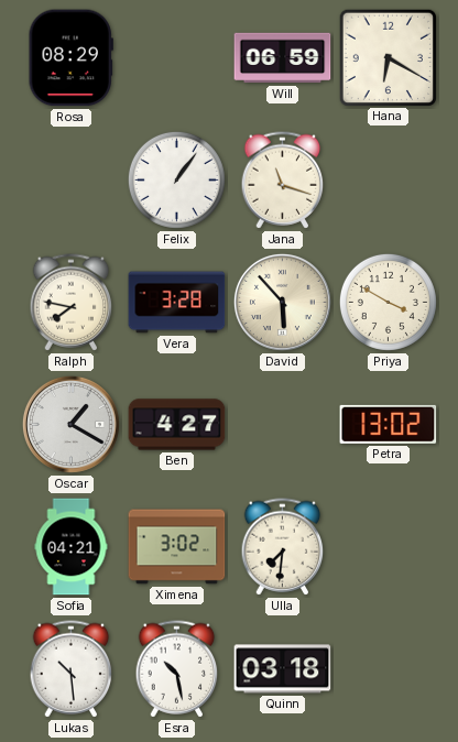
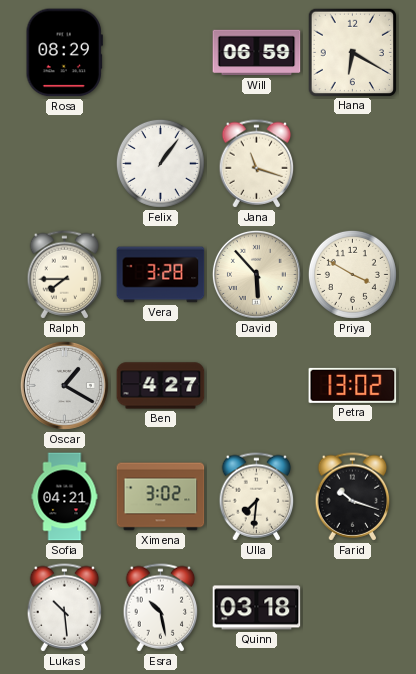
Ralph: 7:47 -> 7:45
Farid: none -> 10:18
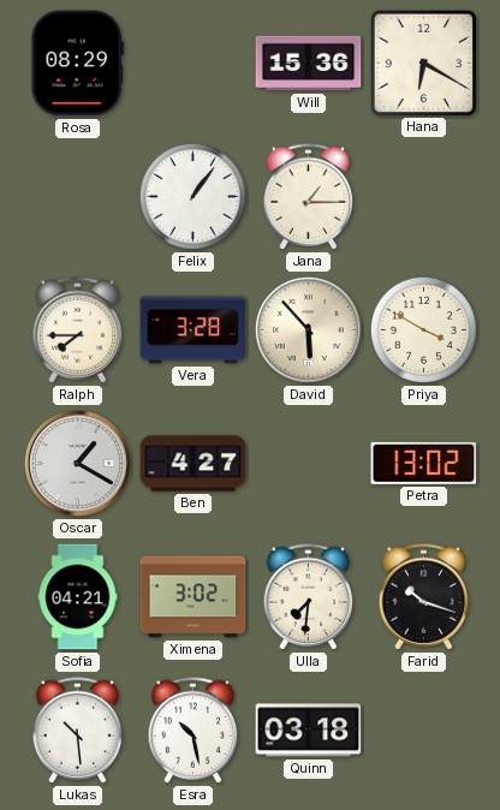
Will: 06:59 -> 15:36
Jana: 11:18 -> 1:15
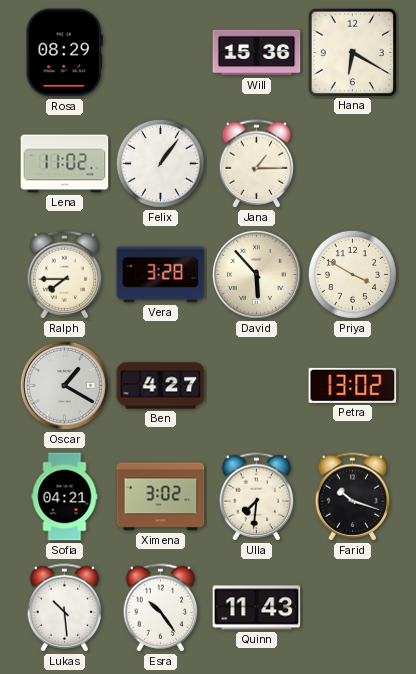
Lena: none -> 11:02
Esra: 10:28 -> 10:24
Quinn: 03:18 -> 11:43
